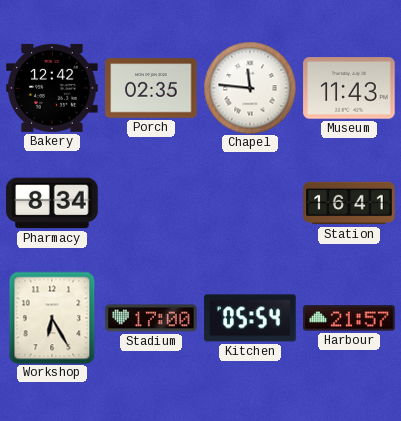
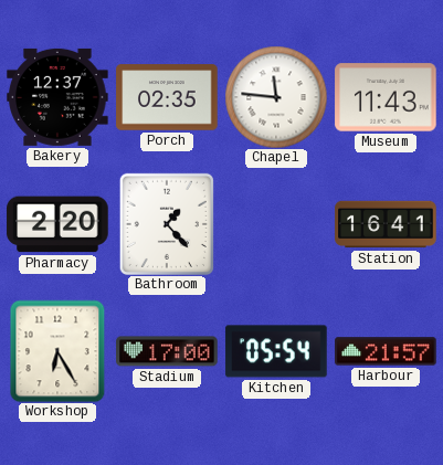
Bakery: 12:42 -> 12:37
Pharmacy: 8:34 -> 2:20
Bathroom: none -> 1:23
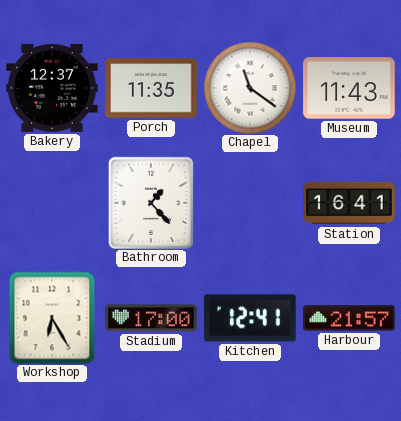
Porch: 02:35 -> 11:35
Chapel: 11:46 -> 11:21
Pharmacy: 2:20 -> none
Kitchen: 05:54 -> 12:41
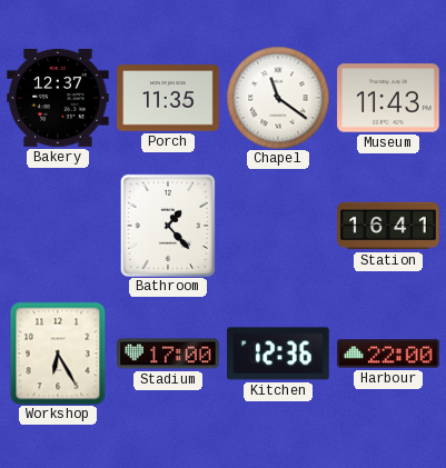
Kitchen: 12:41 -> 12:36
Harbour: 21:57 -> 22:00
